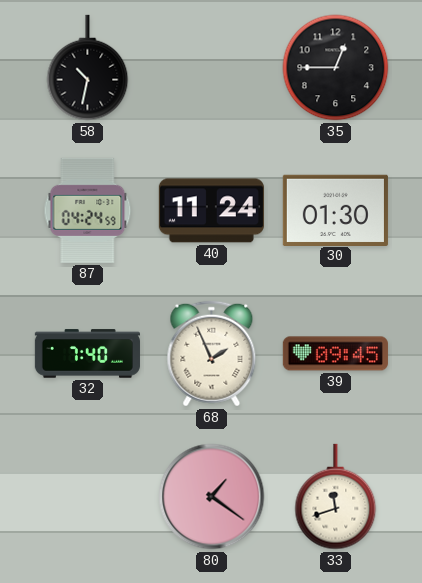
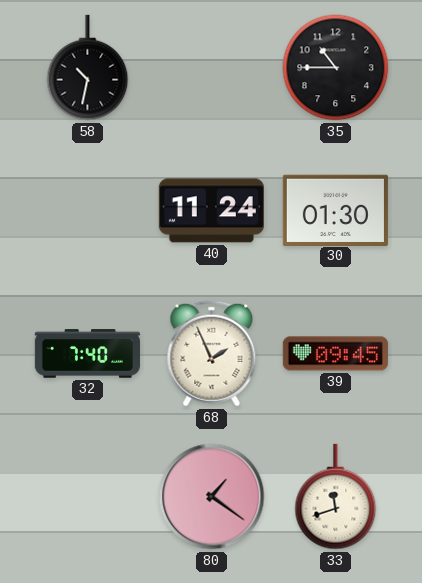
35: 12:45 -> 10:45
87: 04:24 -> none
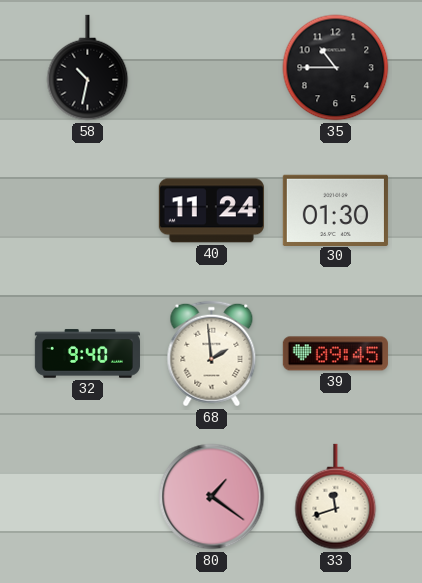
32: 7:40 -> 9:40
68: 1:56 -> 1:59
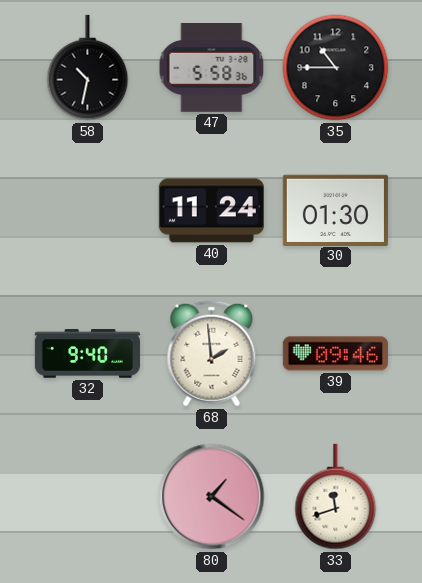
47: none -> 5:58
39: 09:45 -> 09:46
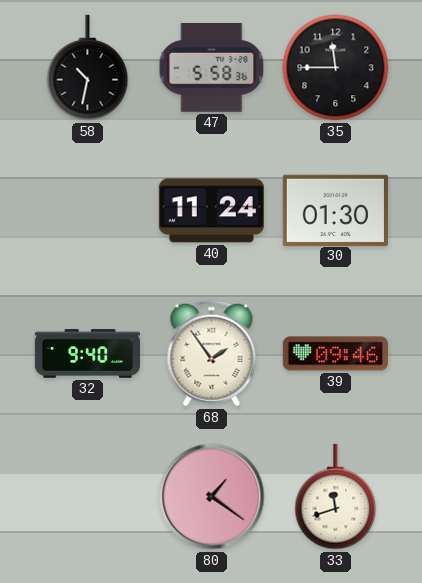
35: 10:45 -> 11:45
68: 1:59 -> 1:54
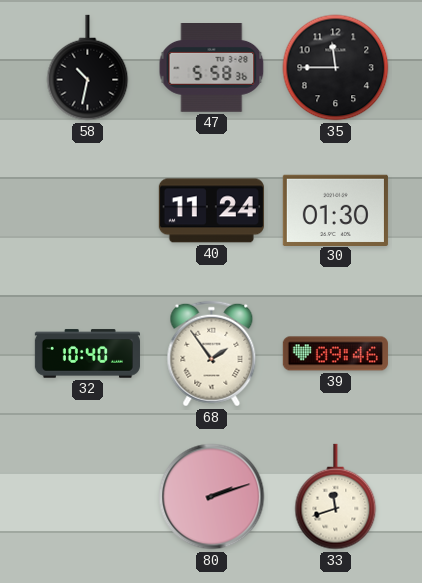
32: 9:40 -> 10:40
80: 1:21 -> 2:12
